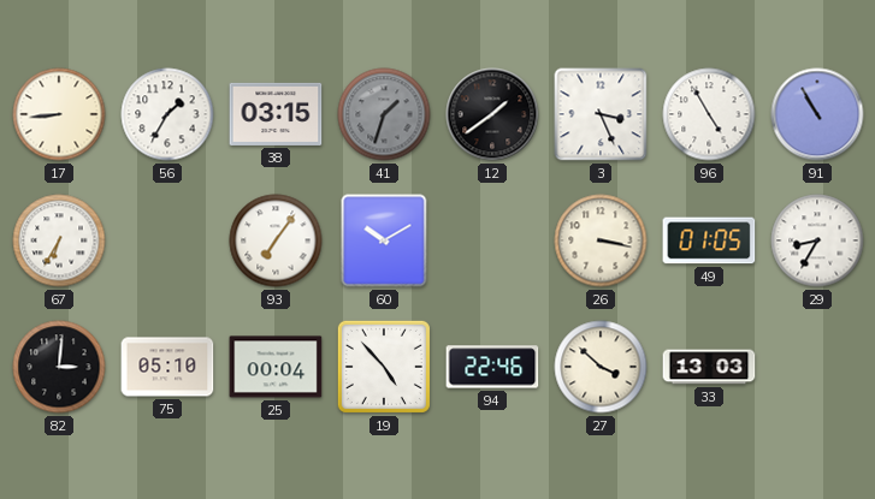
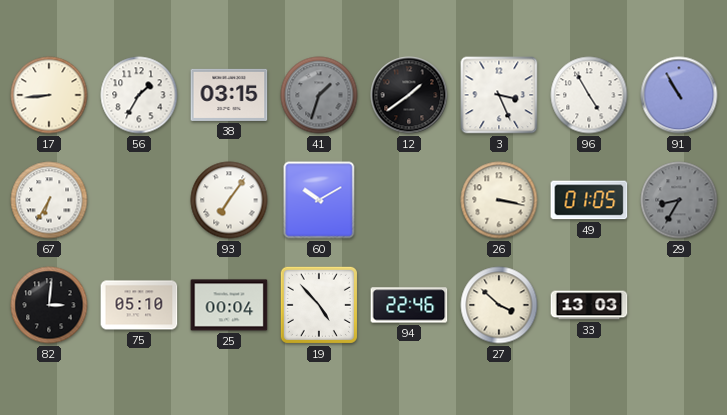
29 dial: white -> grey
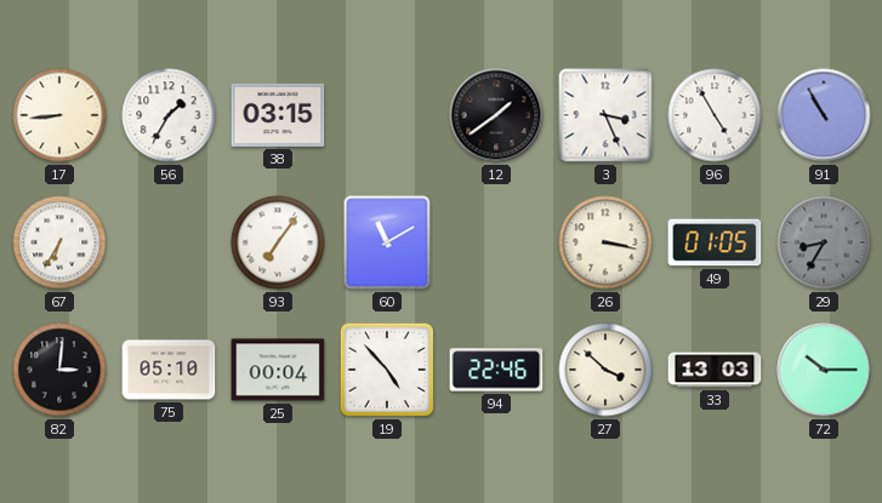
41: 1:33 -> none
60: 10:10 -> 11:10
72: none -> 10:15
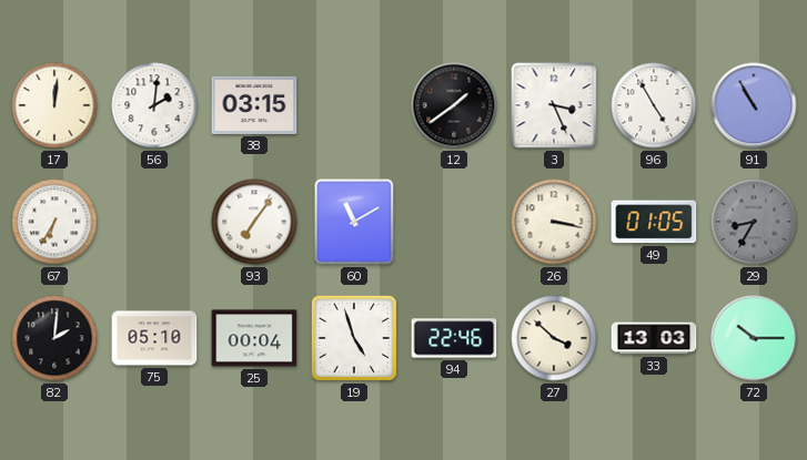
17: 8:44 -> 12:01
56: 1:35 -> 2:01
82: 3:01 -> 2:01
19: 4:53 -> 4:57
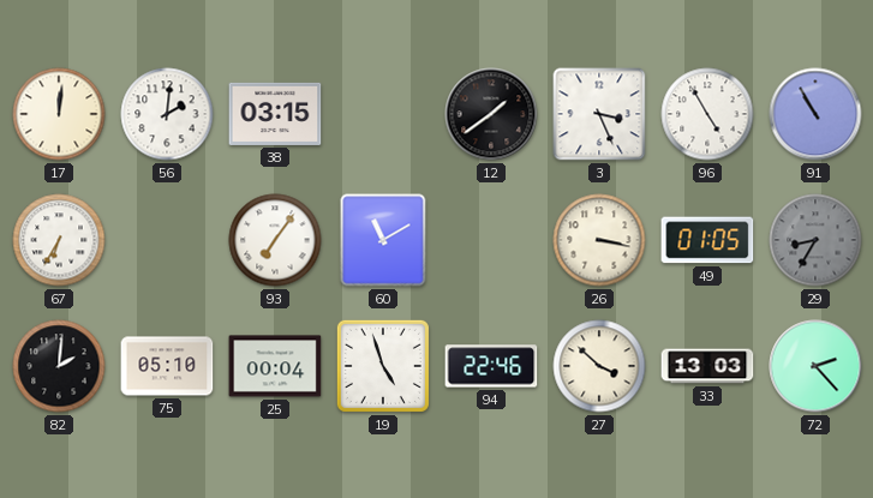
72: 10:15 -> 2:23
